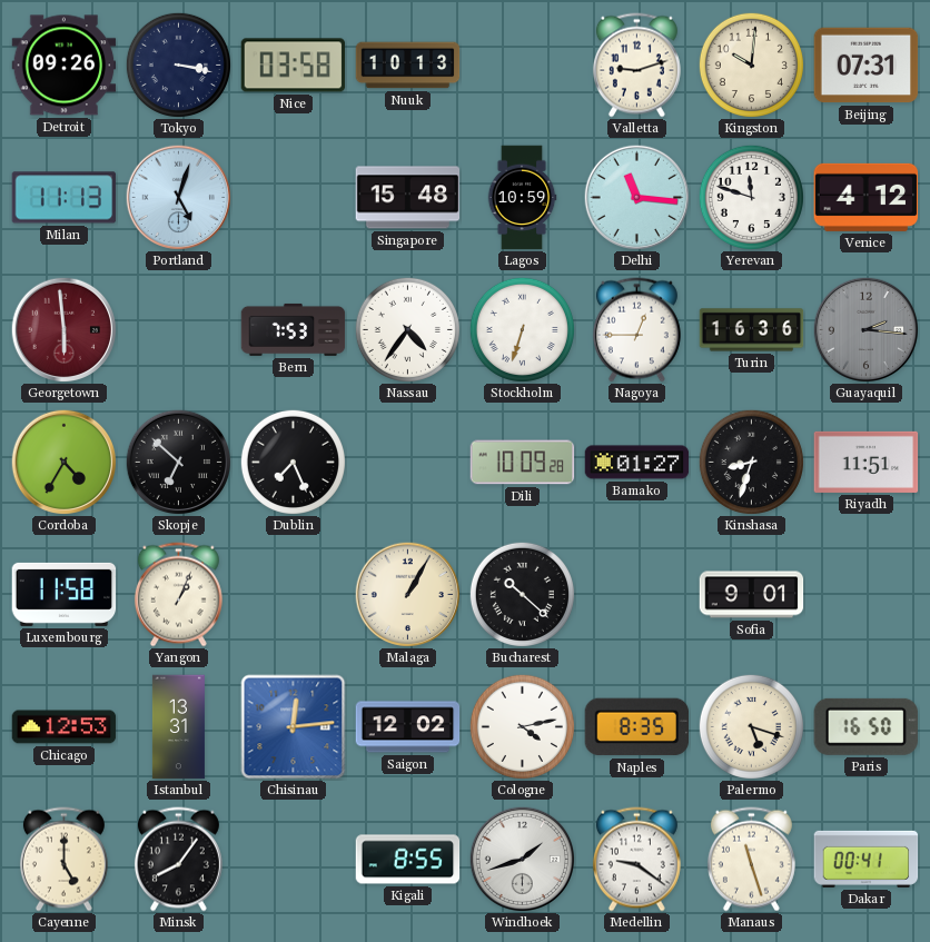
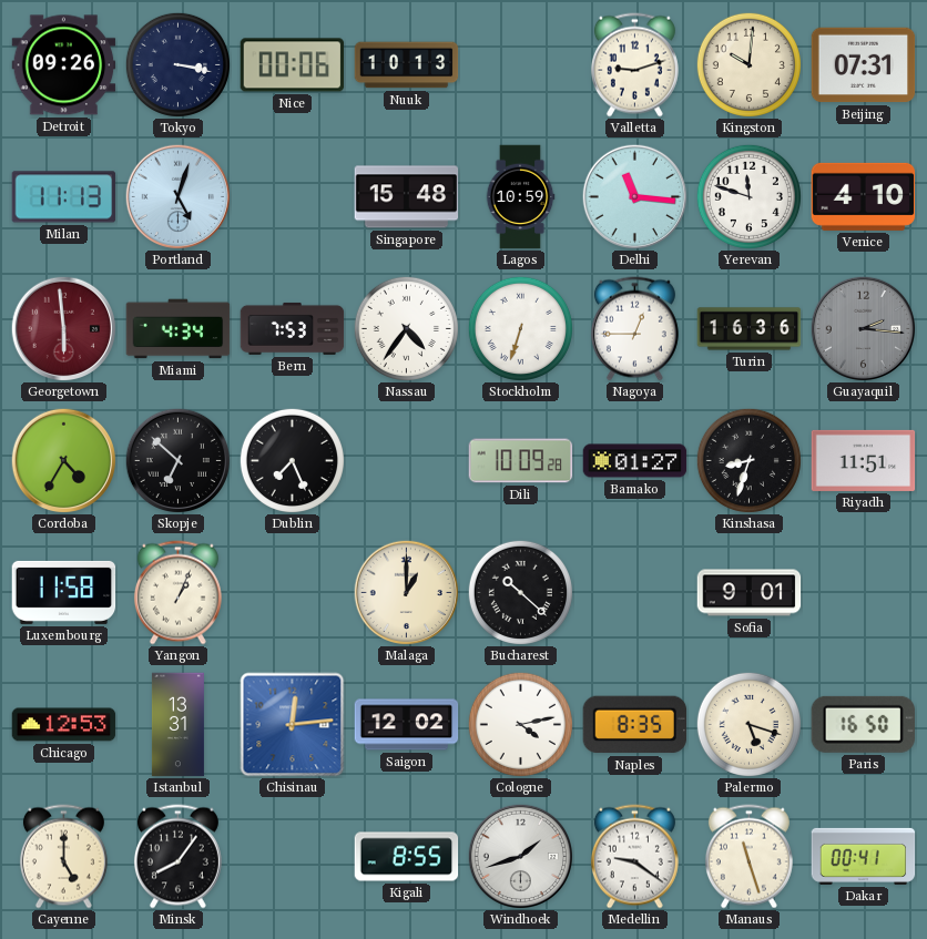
Nice: 03:58 -> 00:06
Venice: 4:12 -> 4:10
Miami: none -> 4:34
Malaga: 1:05 -> 1:00
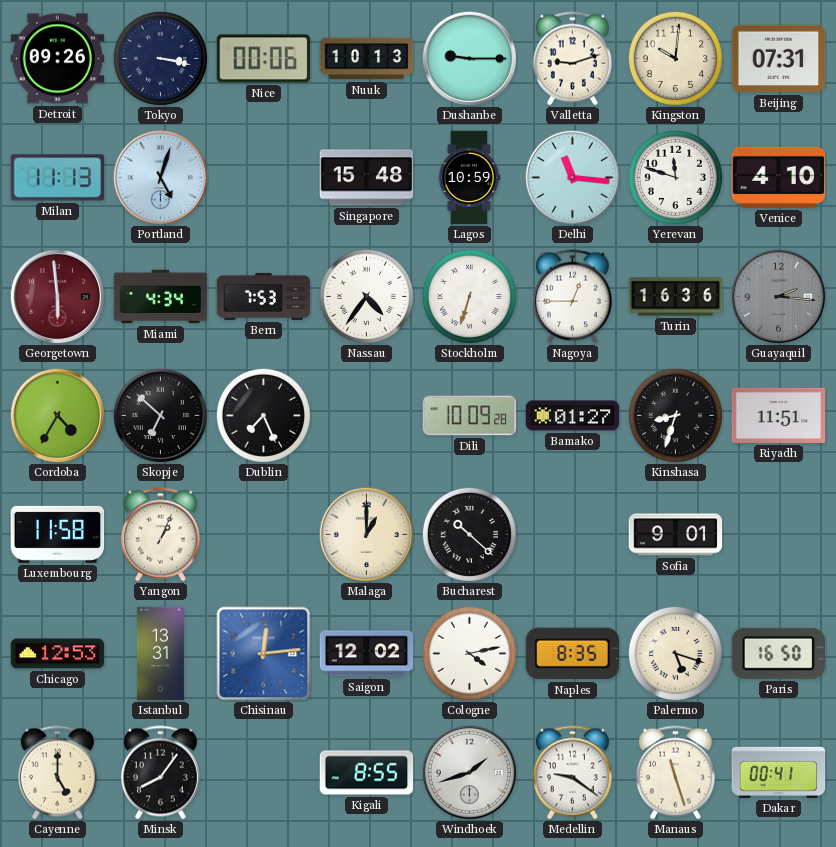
Dushanbe: none -> 9:15
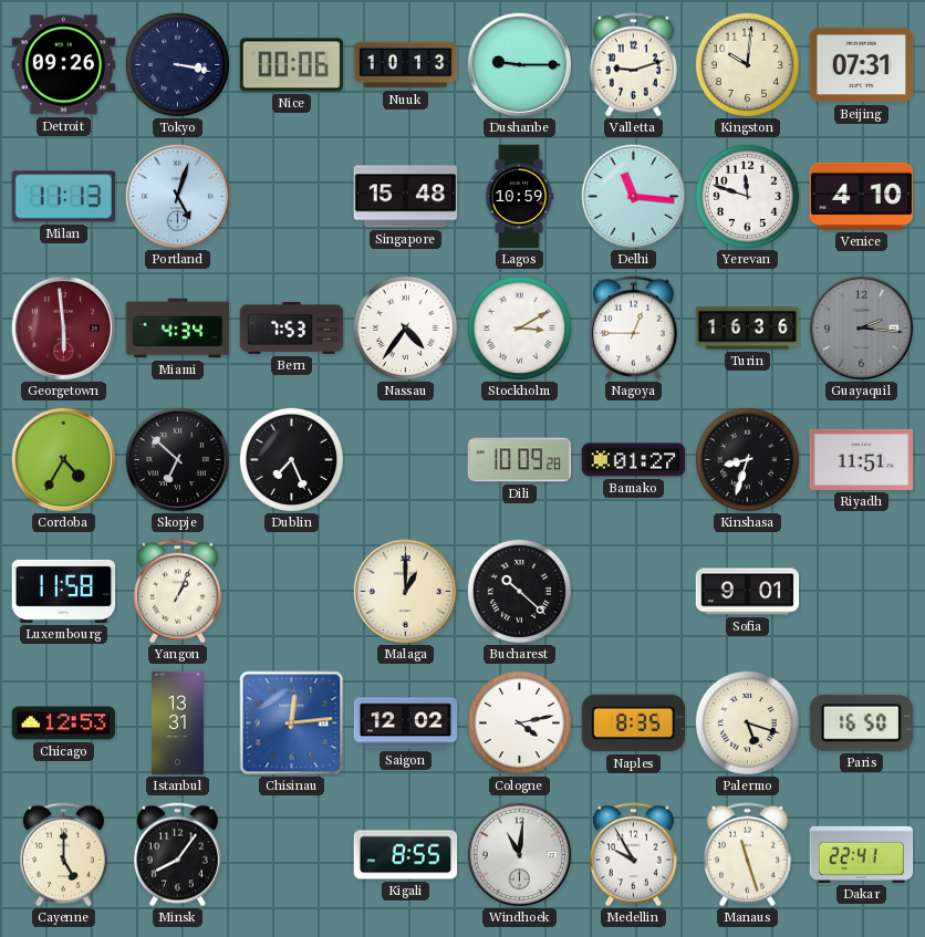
Stockholm: 6:33 -> 3:10
Windhoek: 1:42 -> 11:01
Medellin: 9:21 -> 9:55
Dakar: 00:41 -> 22:41
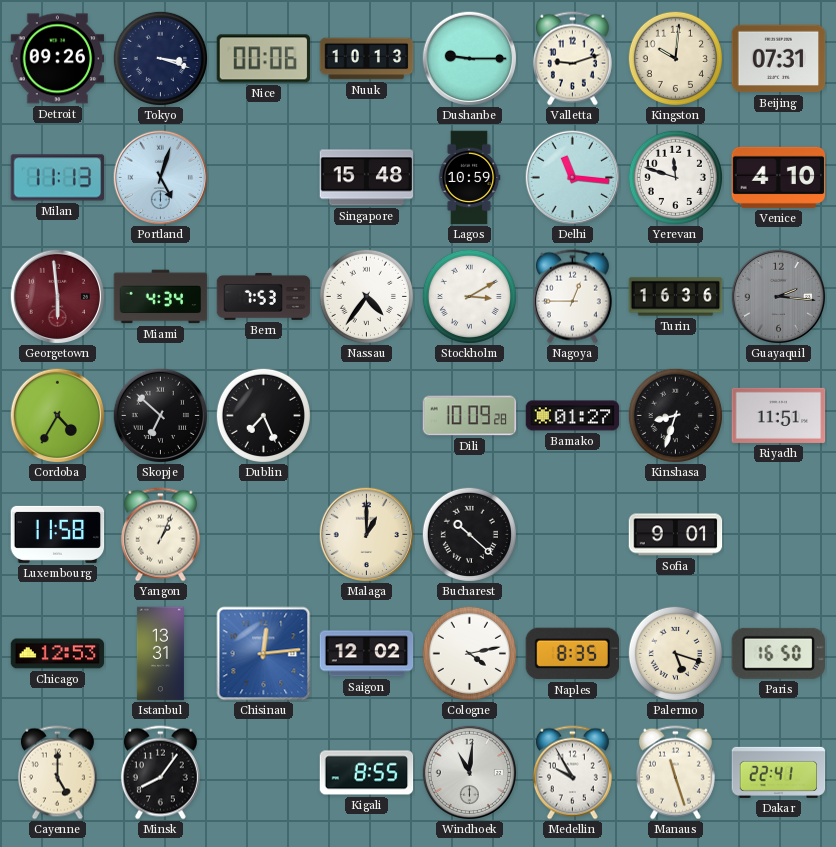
Tokyo: 3:17 -> 3:18
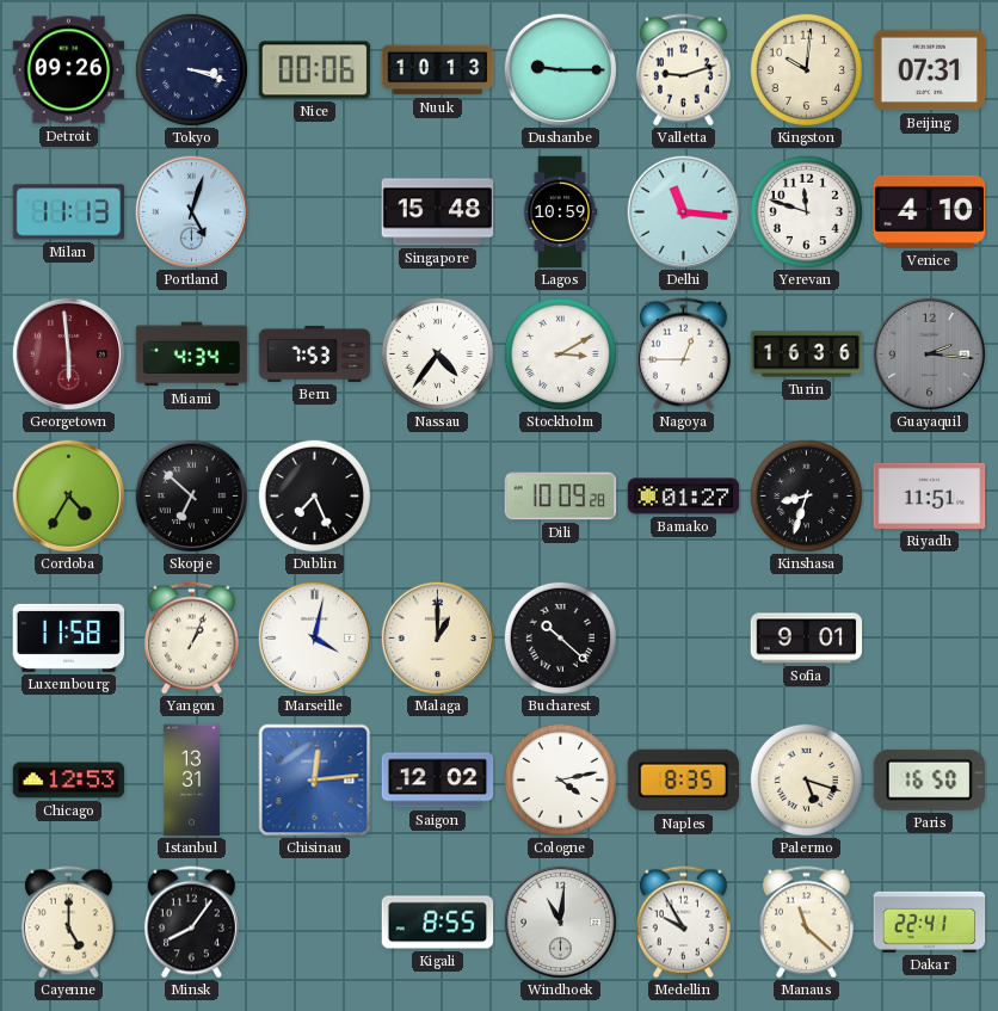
Marseille: none -> 4:02
Manaus: 11:27 -> 11:22
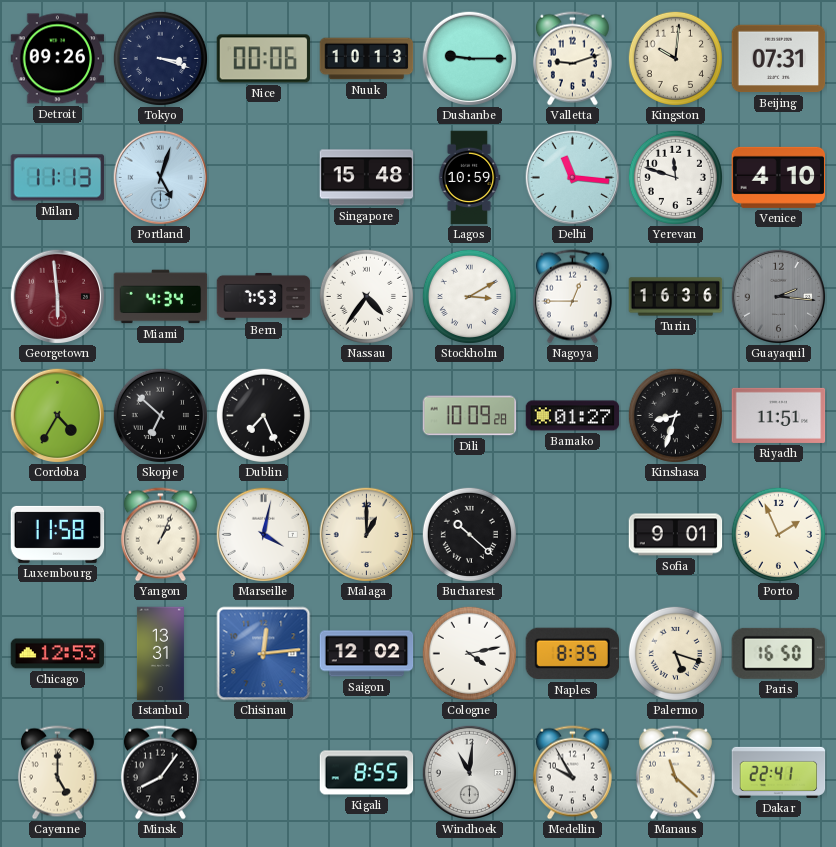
Porto: none -> 1:56
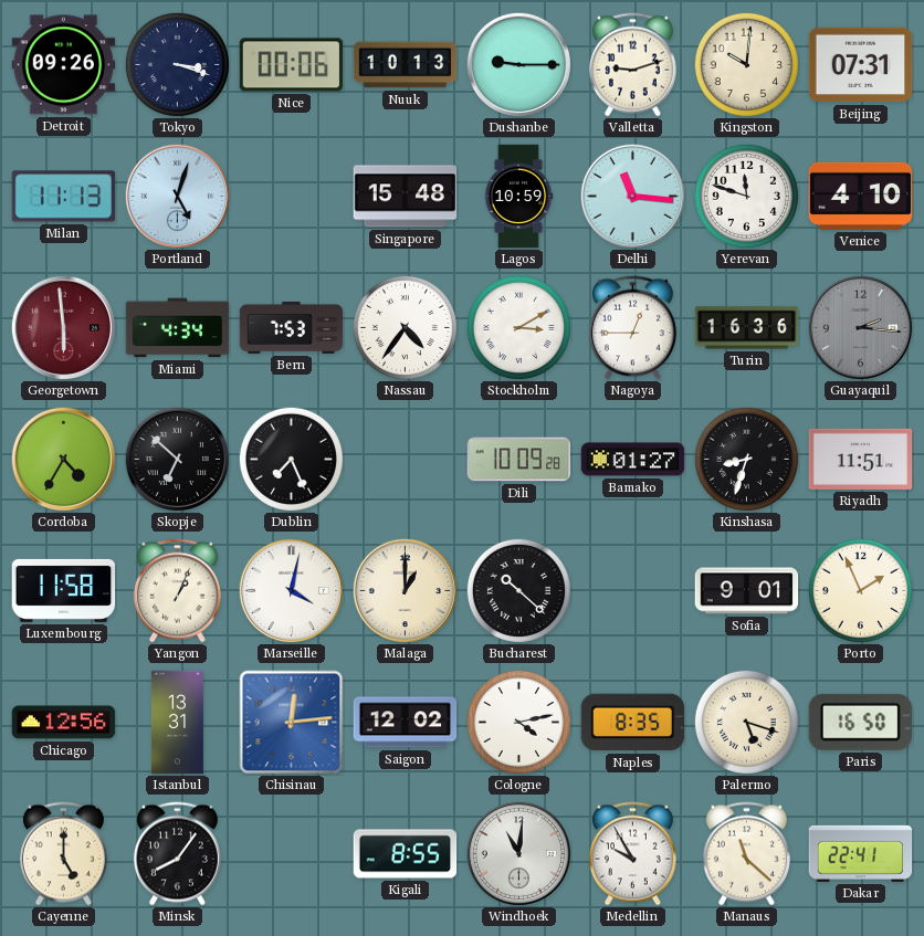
Chicago: 12:53 -> 12:56
